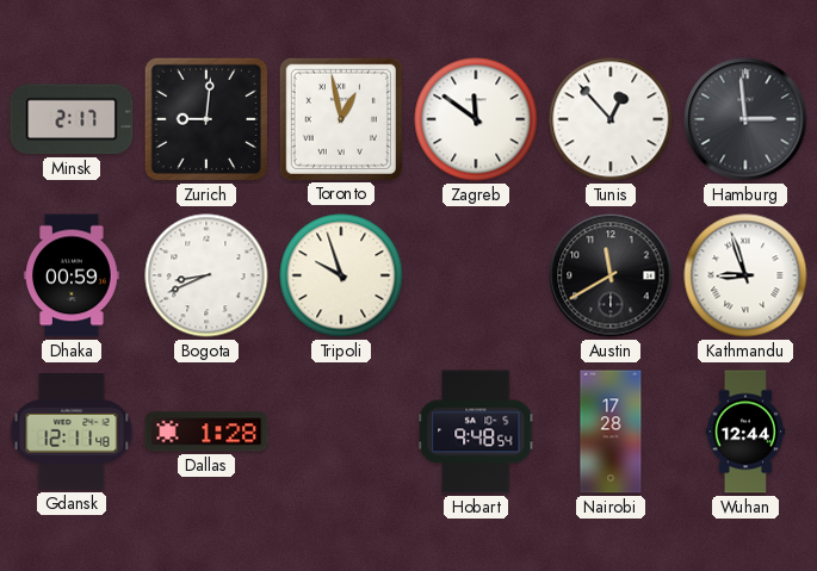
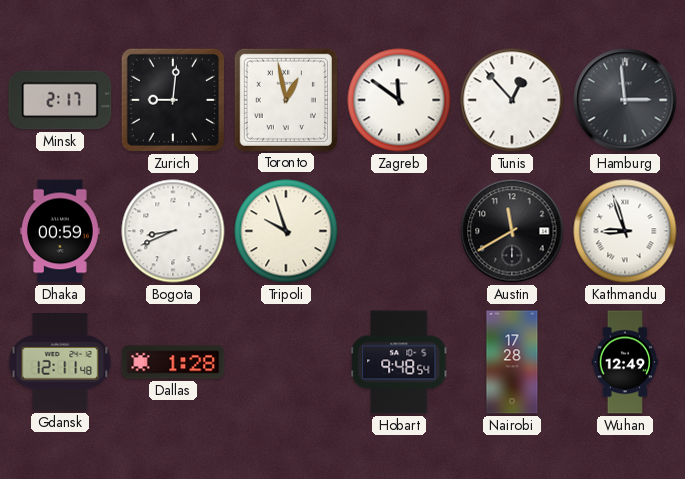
Wuhan: 12:44 -> 12:49
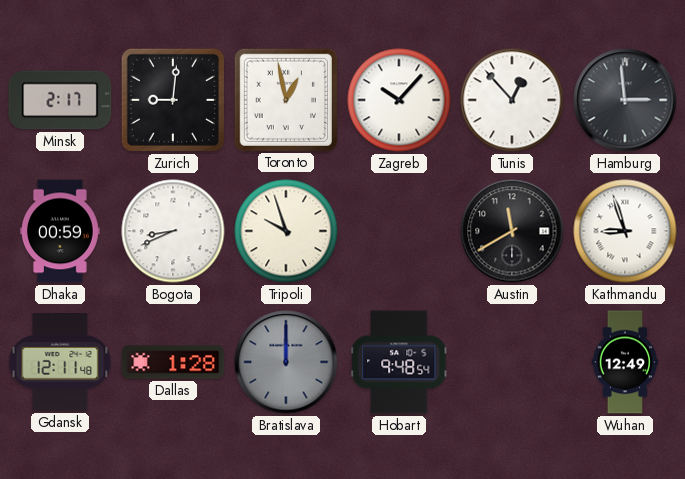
Zagreb: 11:51 -> 10:07
Bratislava: none -> 12:00
Nairobi: 17:28 -> none
